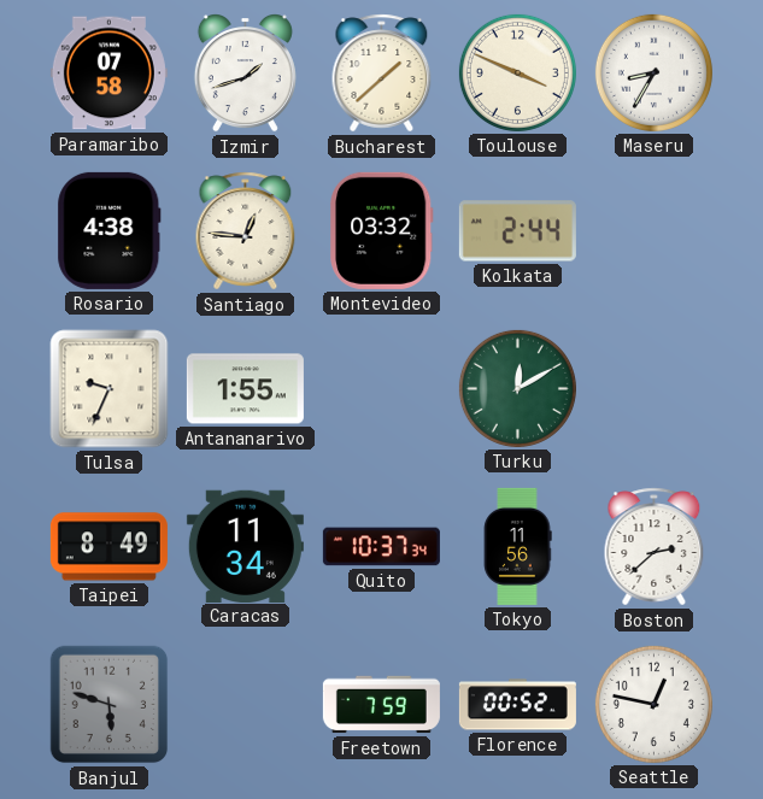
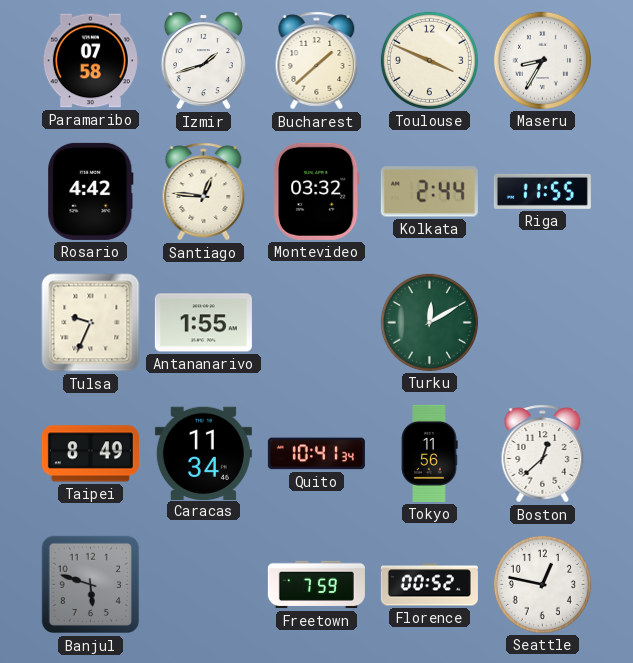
Rosario: 4:38 -> 4:42
Riga: none -> 11:55
Quito: 10:37 -> 10:41
Boston: 2:38 -> 12:38
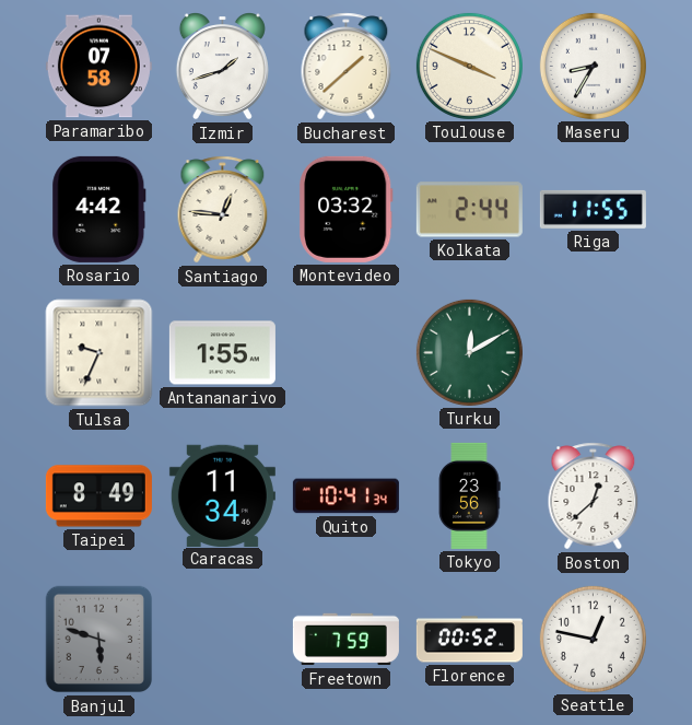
Tokyo: 11:56 -> 23:56
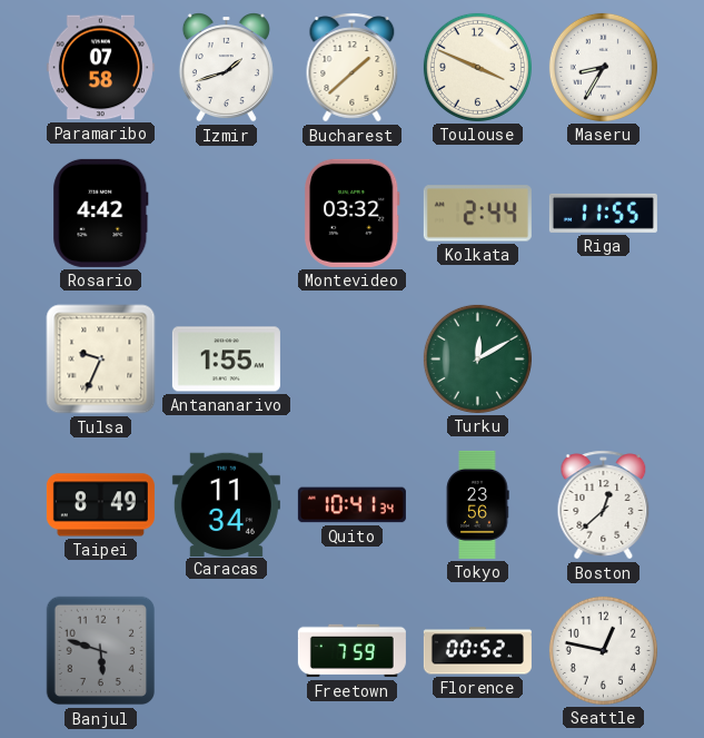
Santiago: 12:46 -> none
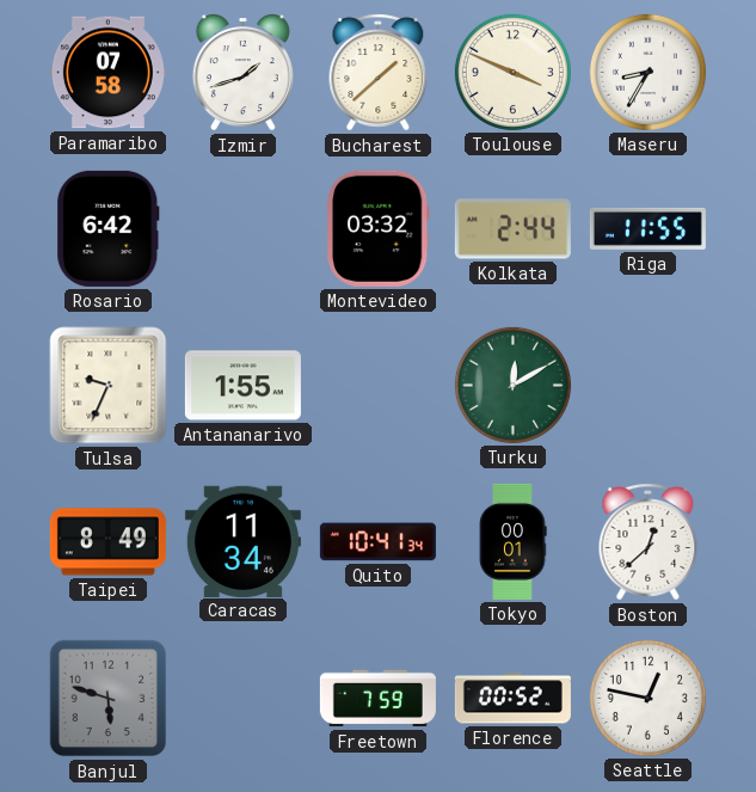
Rosario: 4:42 -> 6:42
Tokyo: 23:56 -> 00:01
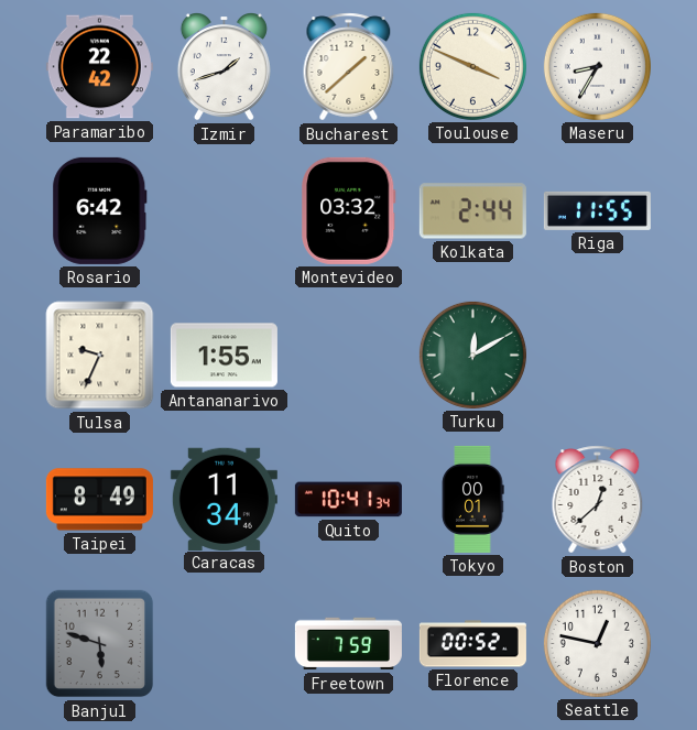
Paramaribo: 07:58 -> 22:42
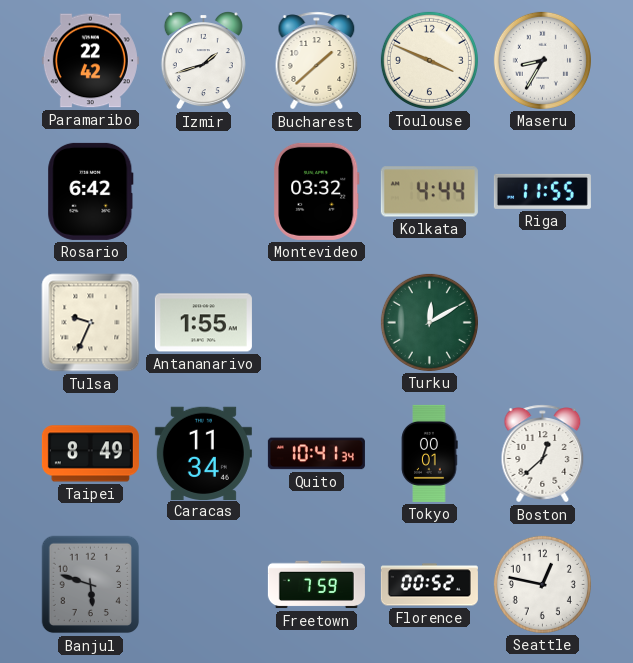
Kolkata: 2:44 -> 4:44
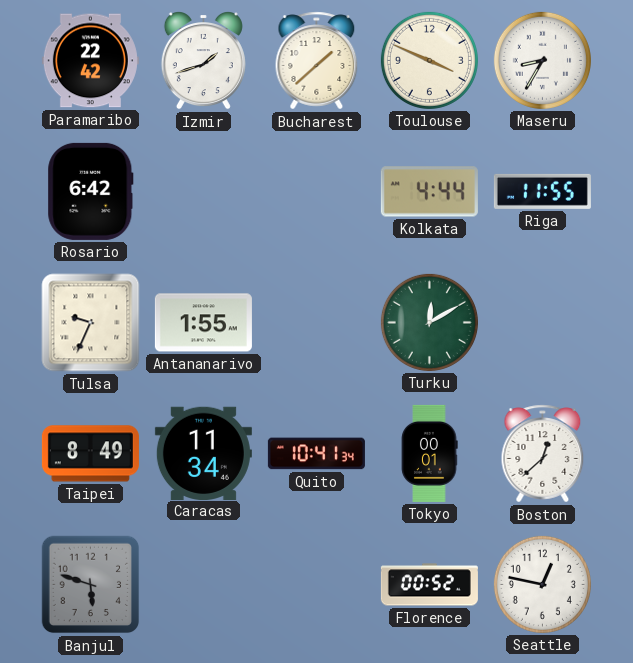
Montevideo: 03:32 -> none
Freetown: 7:59 -> none
